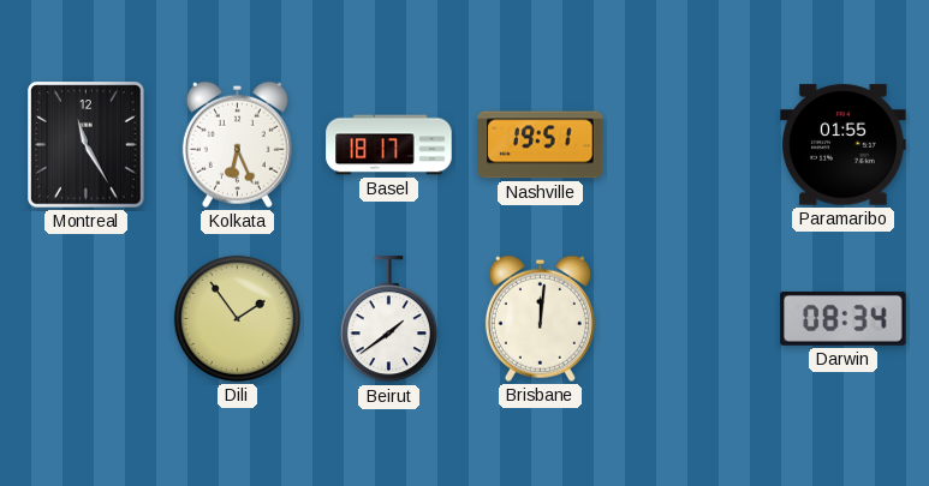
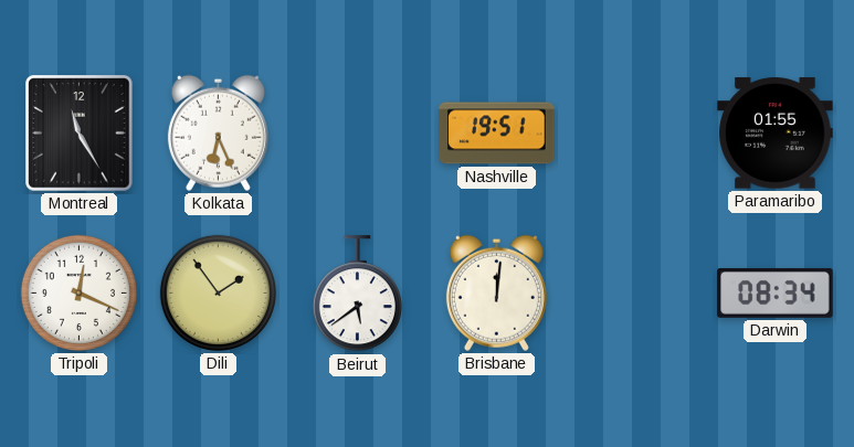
Basel: 18:17 -> none
Tripoli: none -> 12:19
Beirut: 1:39 -> 5:39
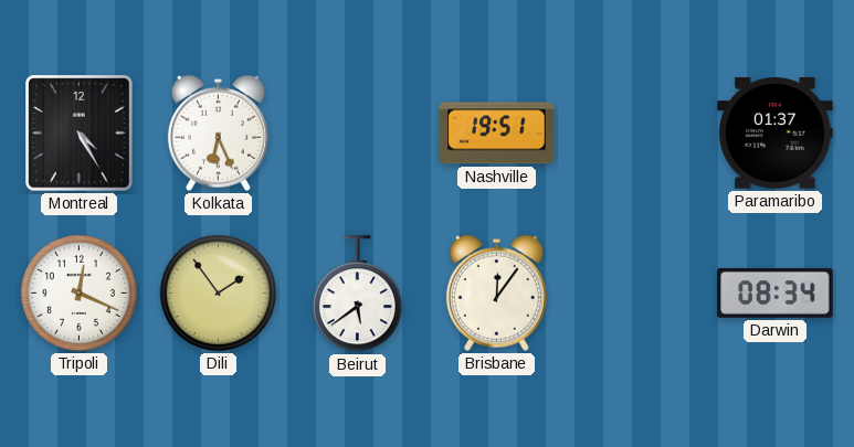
Montreal: 11:25 -> 4:25
Paramaribo: 01:55 -> 01:37
Brisbane: 12:01 -> 12:06
